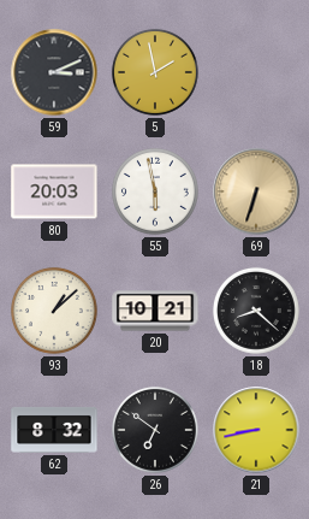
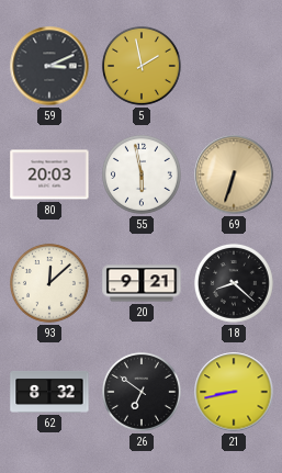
93: 1:08 -> 12:08
20: 10:21 -> 9:21
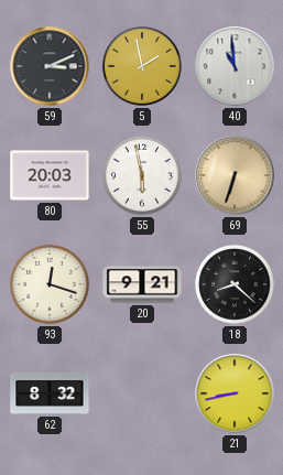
40: none -> 10:59
93: 12:08 -> 12:18
26: 6:51 -> none
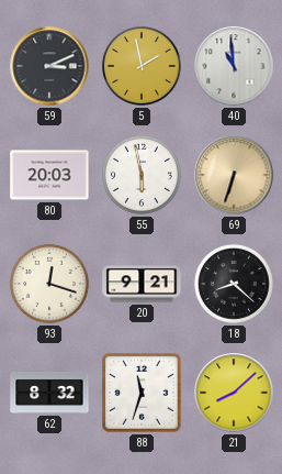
88: none -> 11:33
21: 8:43 -> 8:08
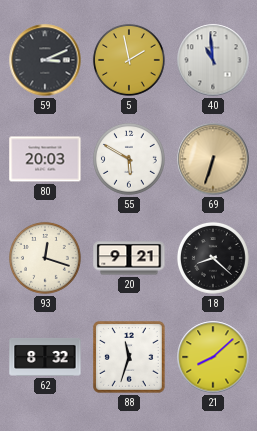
55: 5:58 -> 5:50
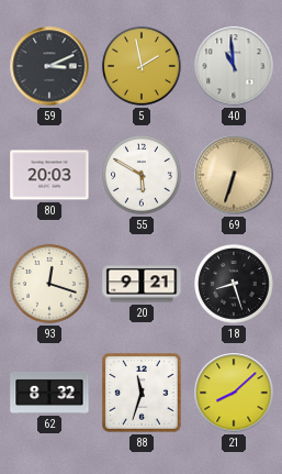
18: 8:22 -> 8:27
